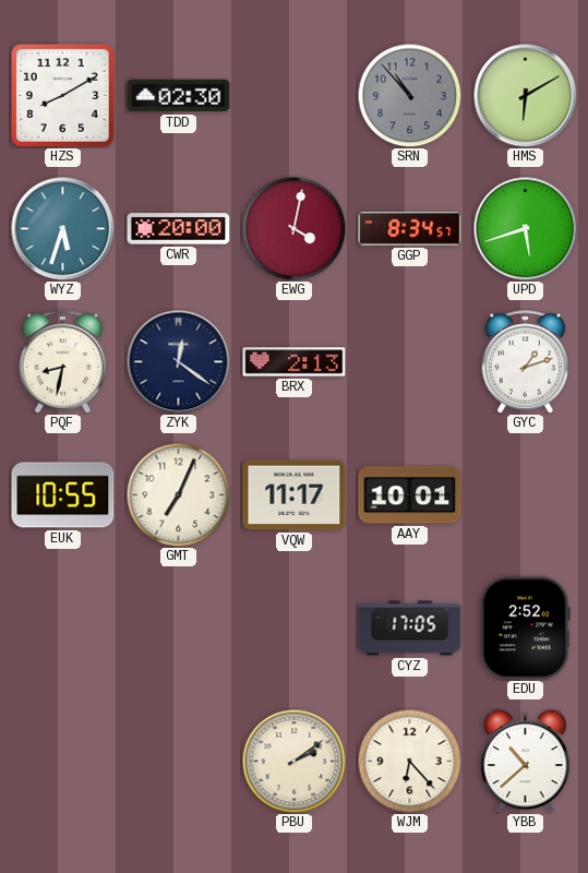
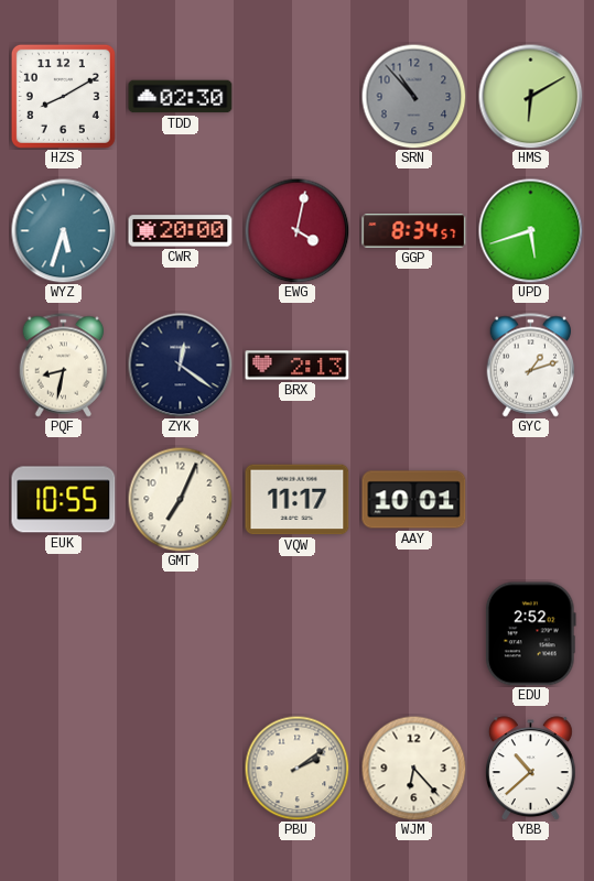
CYZ: 17:05 -> none
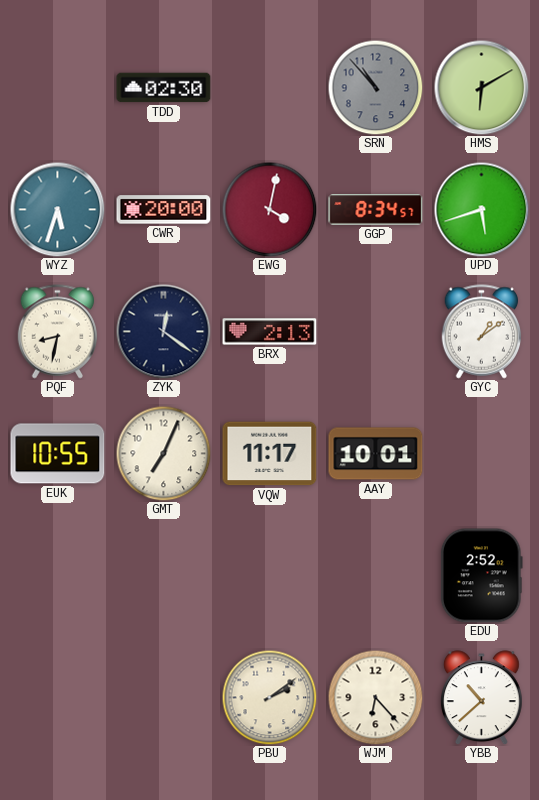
HZS: 8:10 -> none
GYC: 1:12 -> 1:09
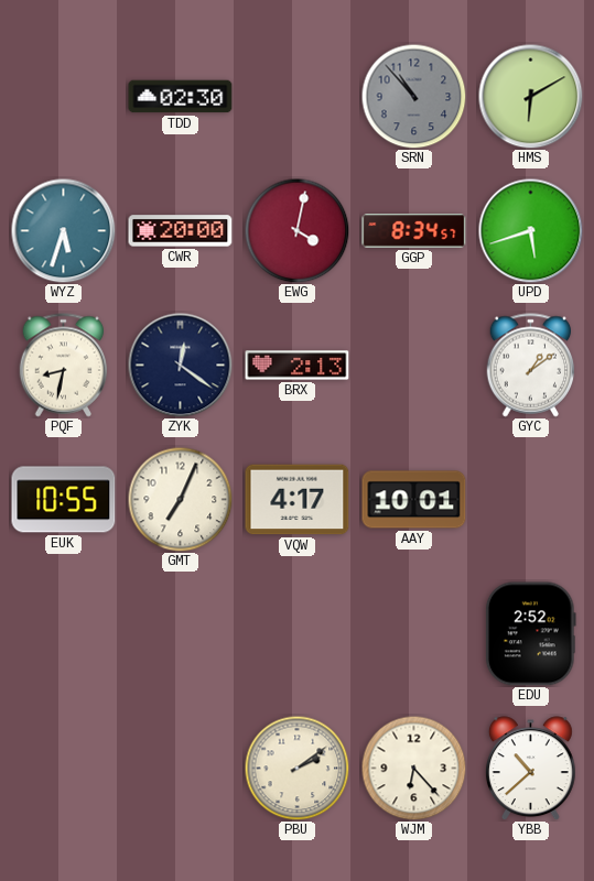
VQW: 11:17 -> 4:17
